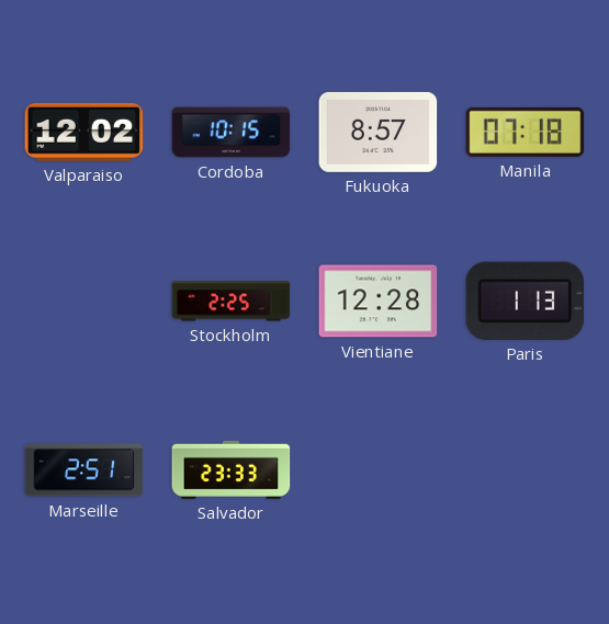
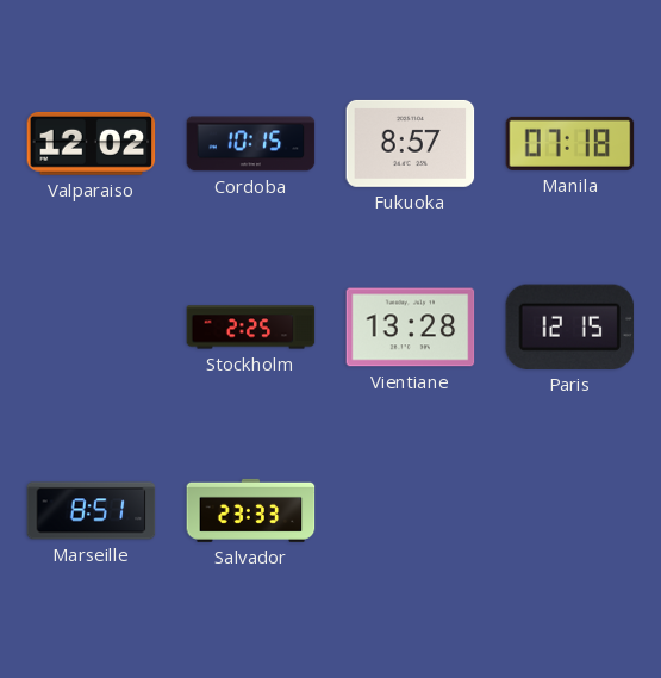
Vientiane: 12:28 -> 13:28
Paris: 1:13 -> 12:15
Marseille: 2:51 -> 8:51
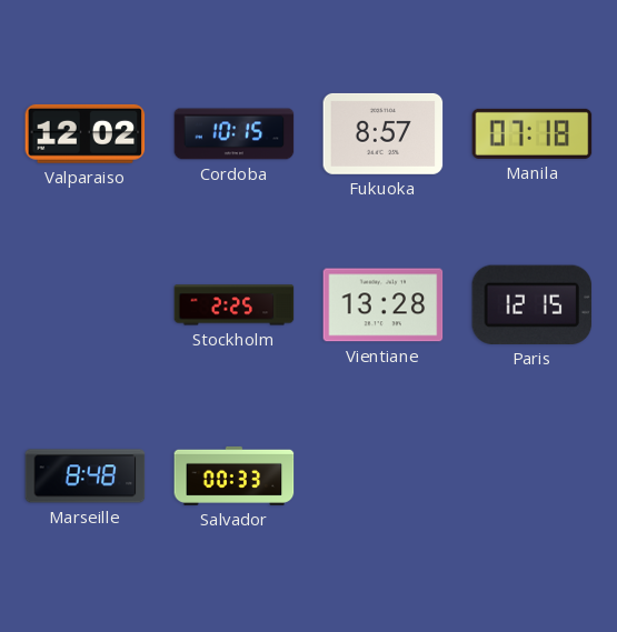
Marseille: 8:51 -> 8:48
Salvador: 23:33 -> 00:33
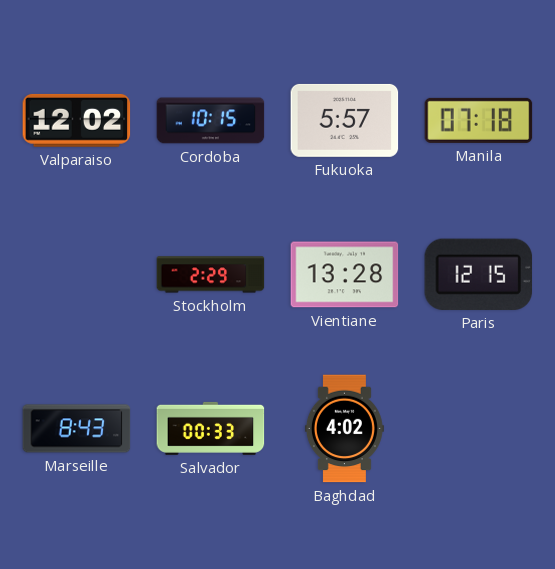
Fukuoka: 8:57 -> 5:57
Stockholm: 2:25 -> 2:29
Marseille: 8:48 -> 8:43
Baghdad: none -> 4:02
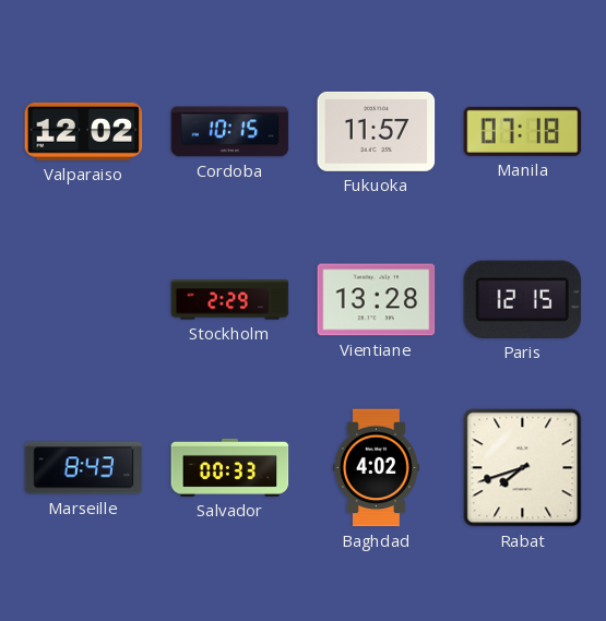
Fukuoka: 5:57 -> 11:57
Rabat: none -> 7:42
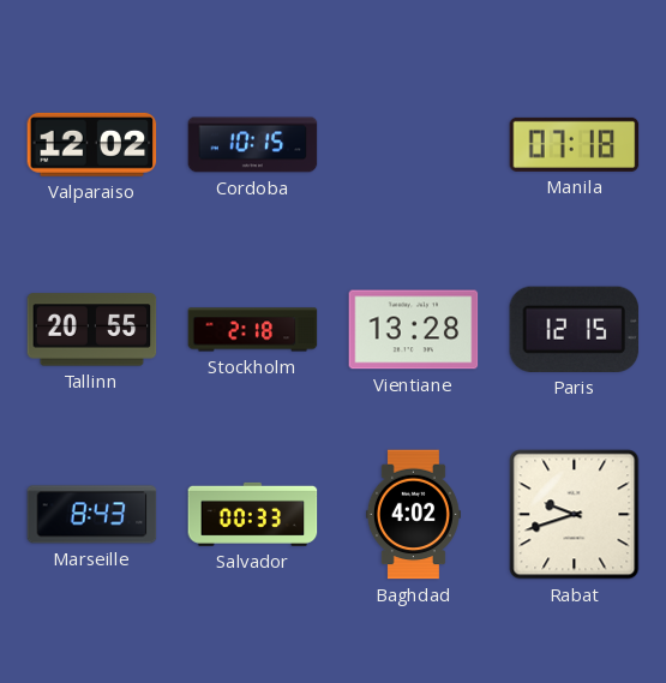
Fukuoka: 11:57 -> none
Tallinn: none -> 20:55
Stockholm: 2:29 -> 2:18
Rabat: 7:42 -> 9:42
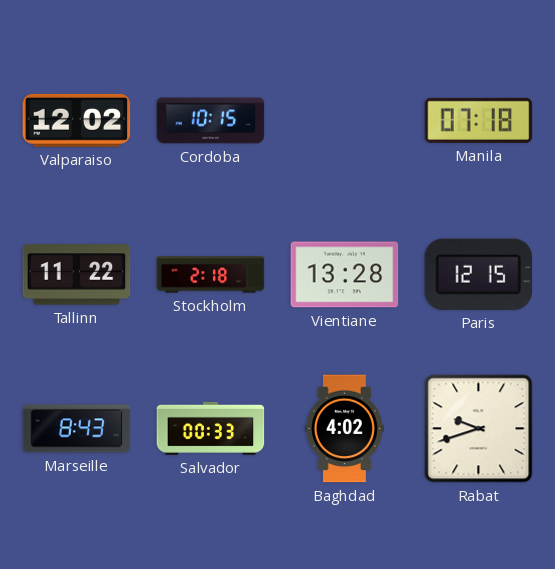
Tallinn: 20:55 -> 11:22
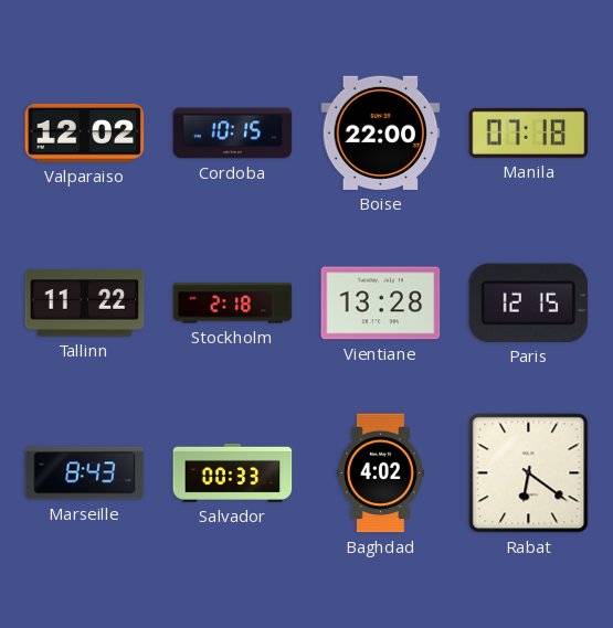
Boise: none -> 22:00
Rabat: 9:42 -> 6:21
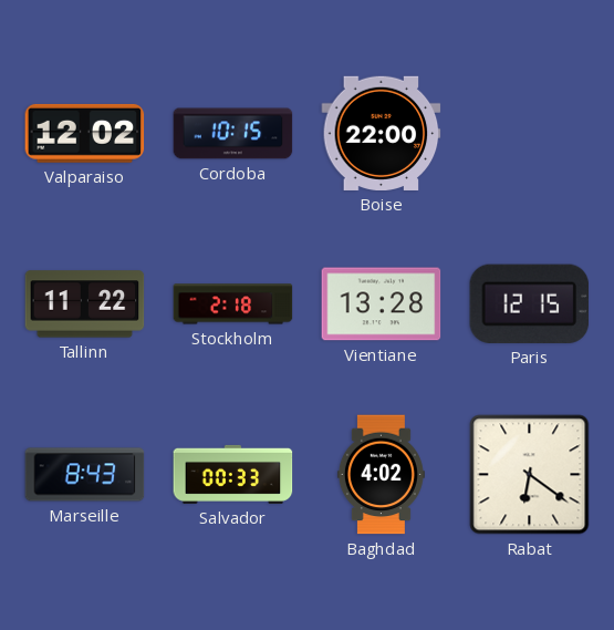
Manila: 07:18 -> none
